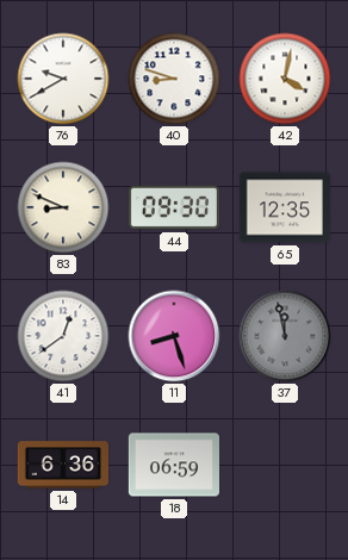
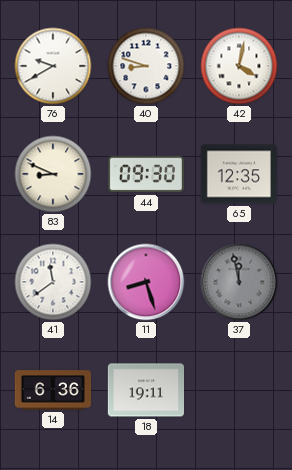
41: 12:39 -> 11:39
18: 06:59 -> 19:11
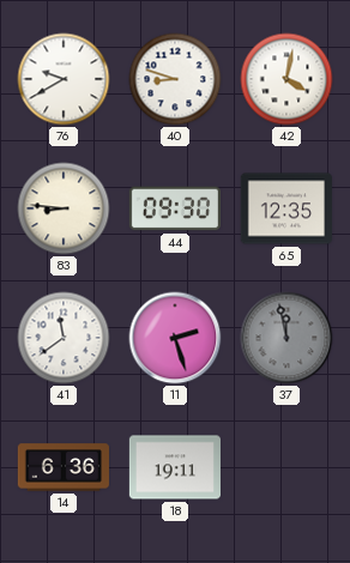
83: 8:49 -> 8:46
11: 8:27 -> 2:27
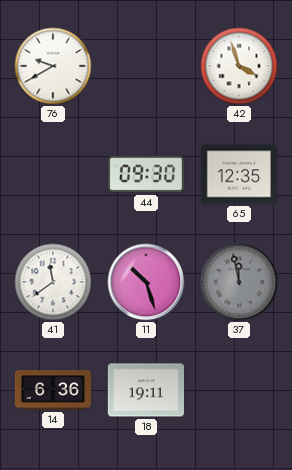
40: 8:48 -> none
42: 4:02 -> 3:57
83: 8:46 -> none
11: 2:27 -> 10:27
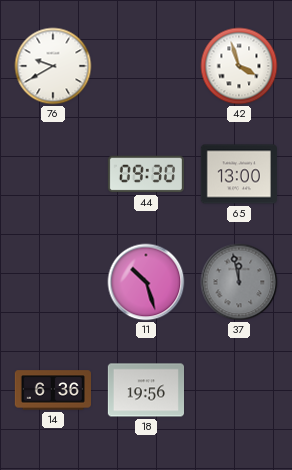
65: 12:35 -> 13:00
41: 11:39 -> none
18: 19:11 -> 19:56
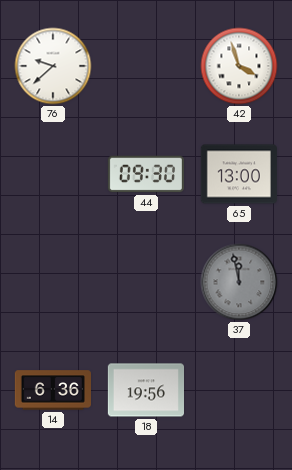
76: 9:40 -> 9:38
11: 10:27 -> none
